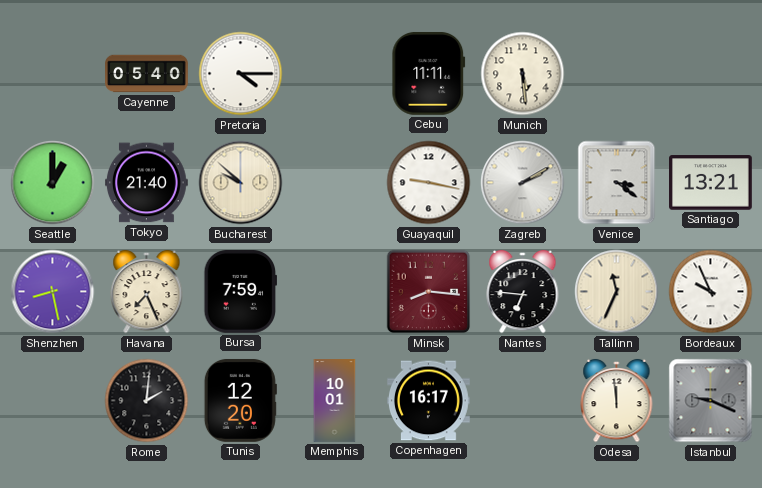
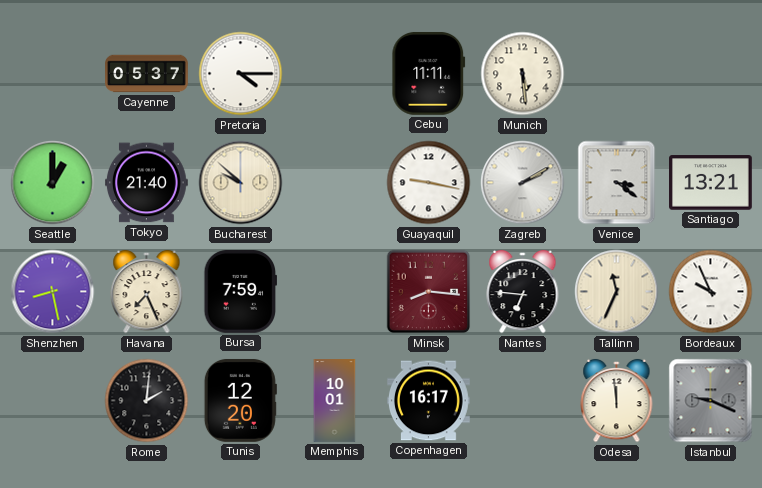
Cayenne: 05:40 -> 05:37
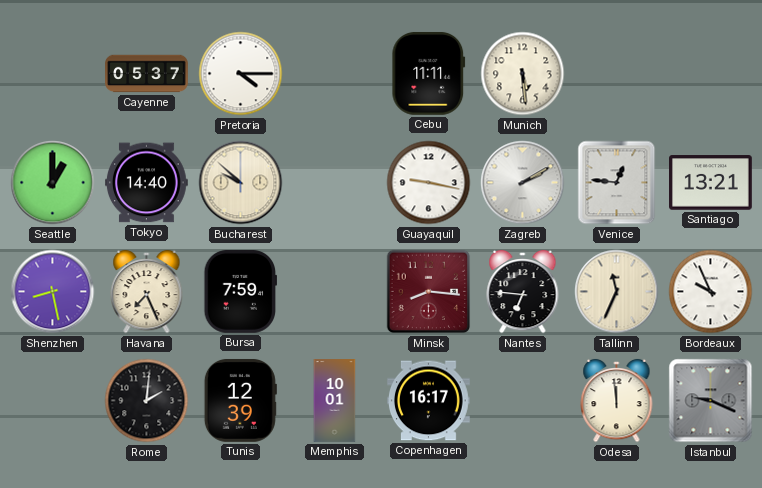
Tokyo: 21:40 -> 14:40
Venice: 3:21 -> 12:46
Tunis: 12:20 -> 12:39
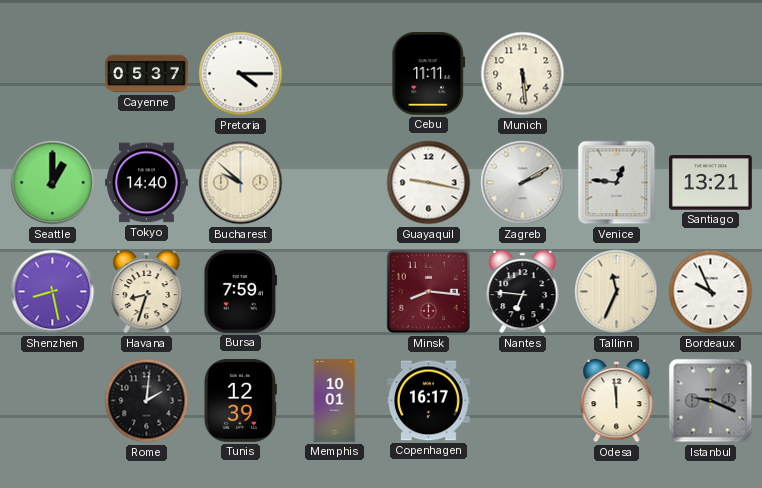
Havana: 7:26 -> 8:33
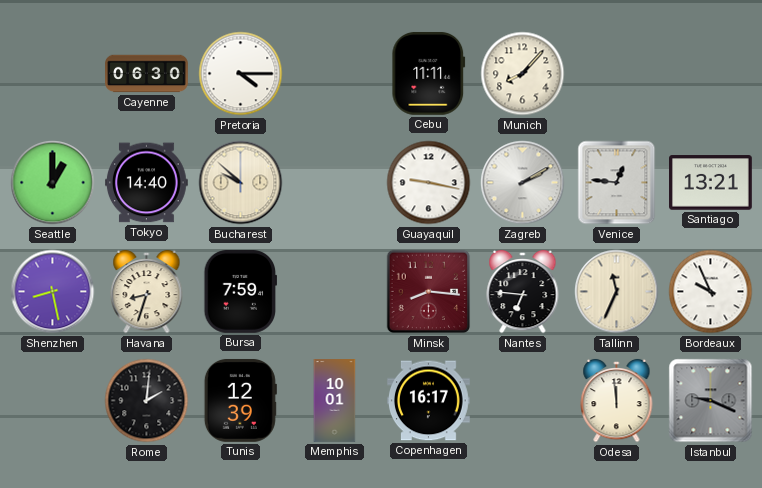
Cayenne: 05:37 -> 06:30
Munich: 5:29 -> 8:07
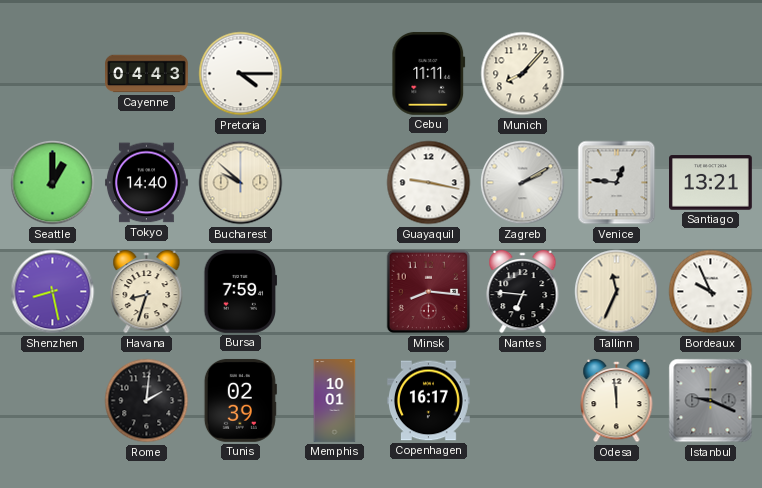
Cayenne: 06:30 -> 04:43
Tunis: 12:39 -> 02:39
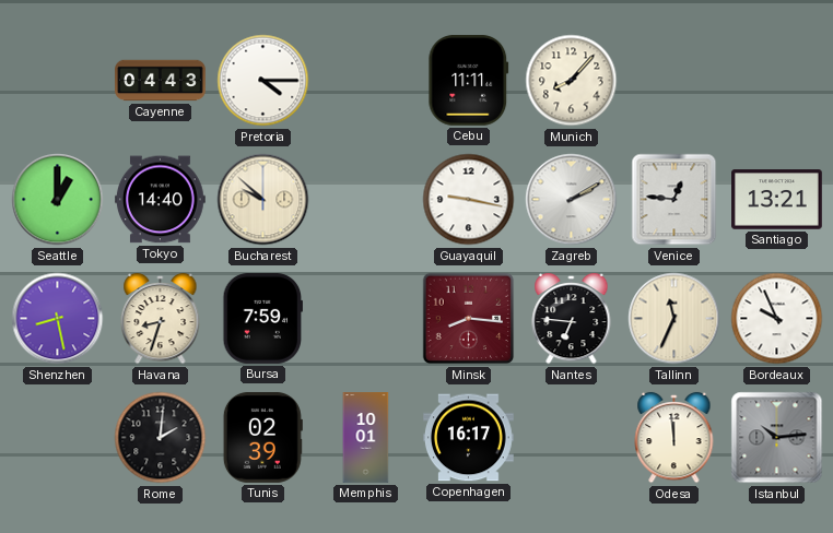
Istanbul: 9:19 -> 10:14
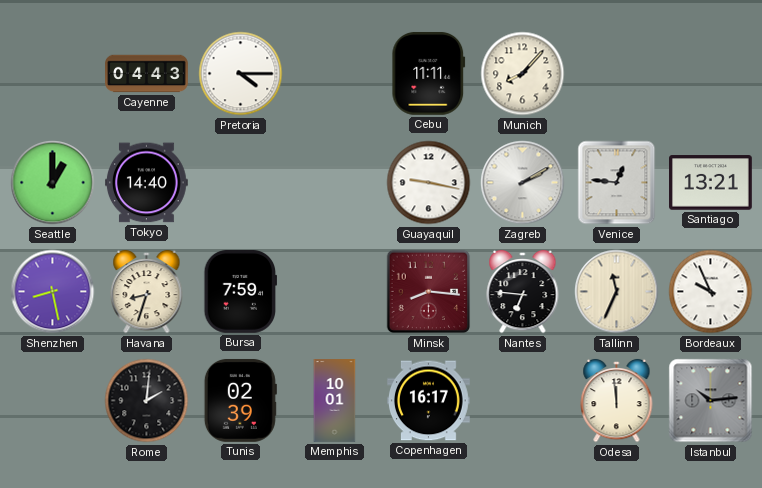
Bucharest: 9:52 -> none
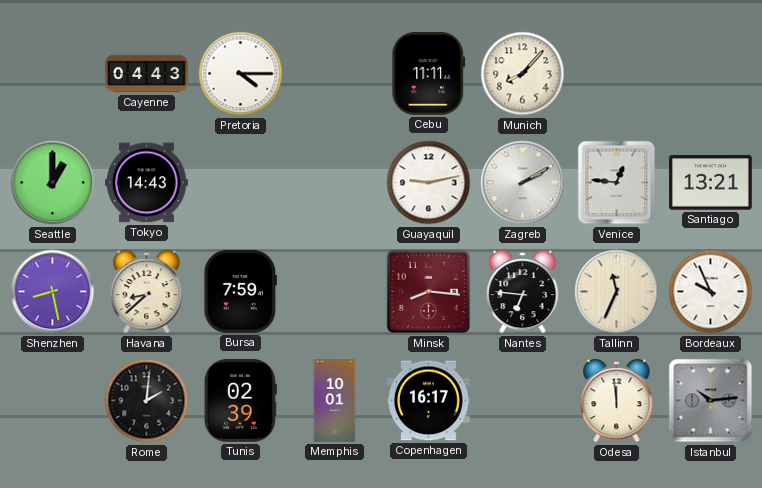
Tokyo: 14:40 -> 14:43
Guayaquil: 9:17 -> 9:13
Havana: 8:33 -> 8:38
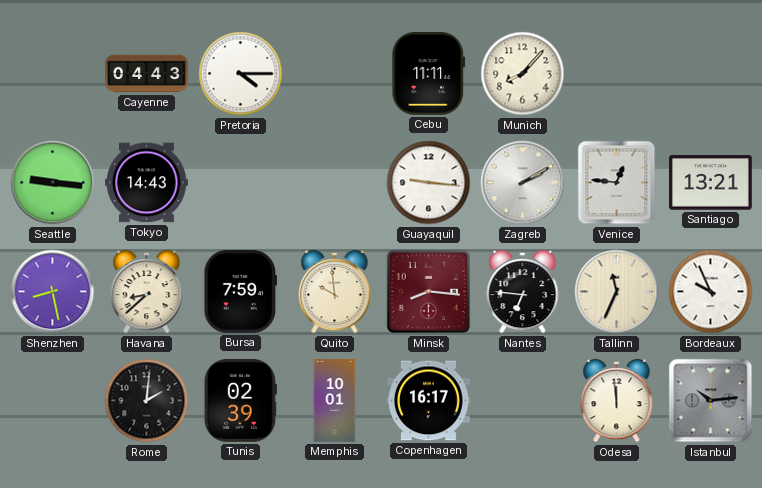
Seattle: 1:00 -> 9:16
Guayaquil: 9:13 -> 9:16
Quito: none -> 9:59
